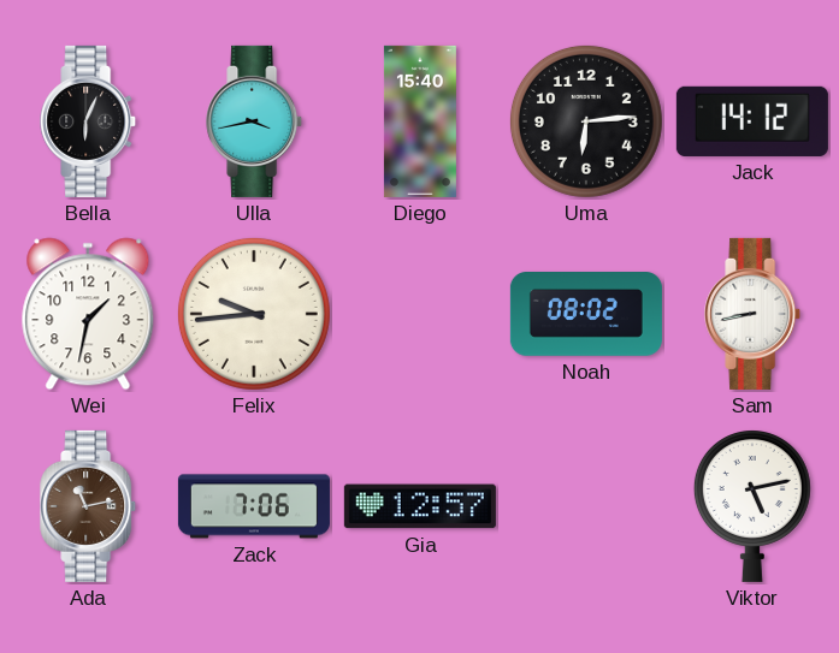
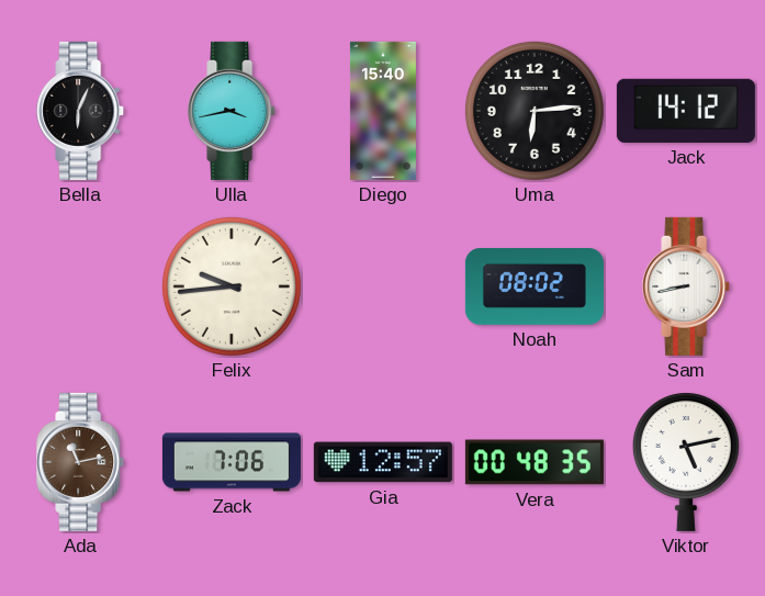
Wei: 1:32 -> none
Vera: none -> 00:48
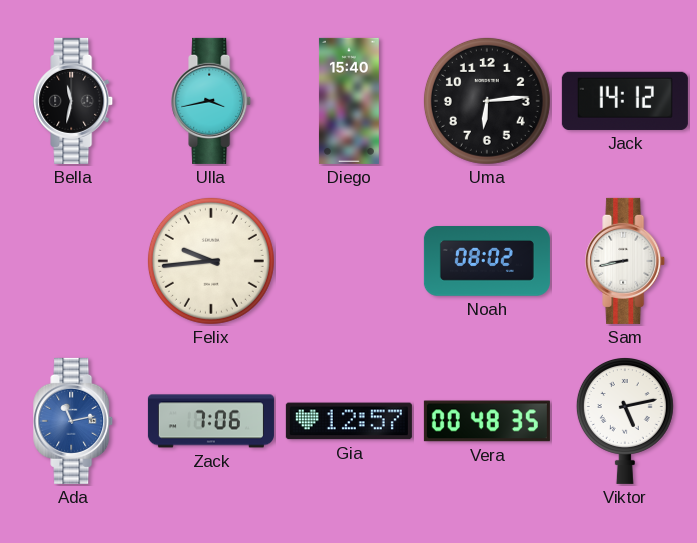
Bella: 6:04 -> 11:32
Ada dial: brown -> blue
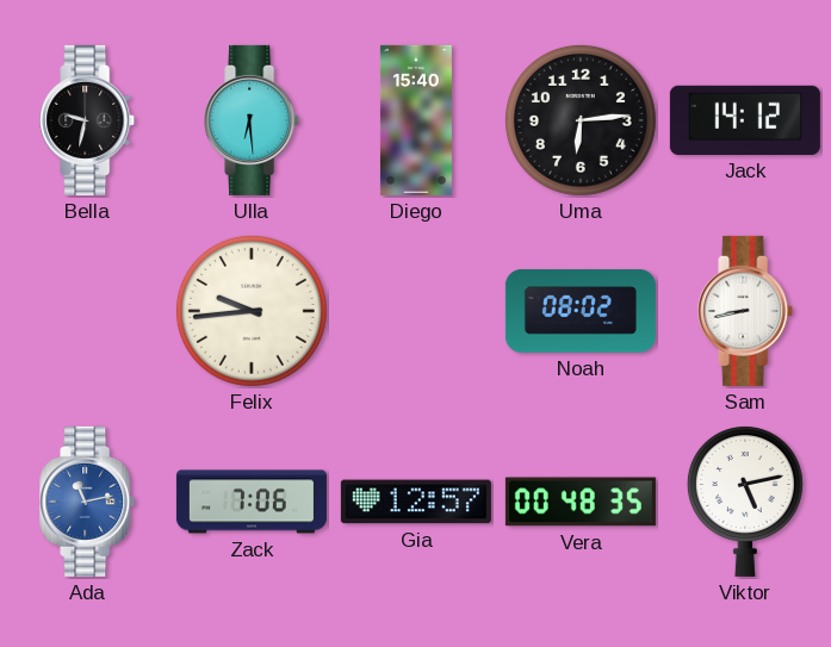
Bella: 11:32 -> 9:32
Ulla: 3:43 -> 6:29
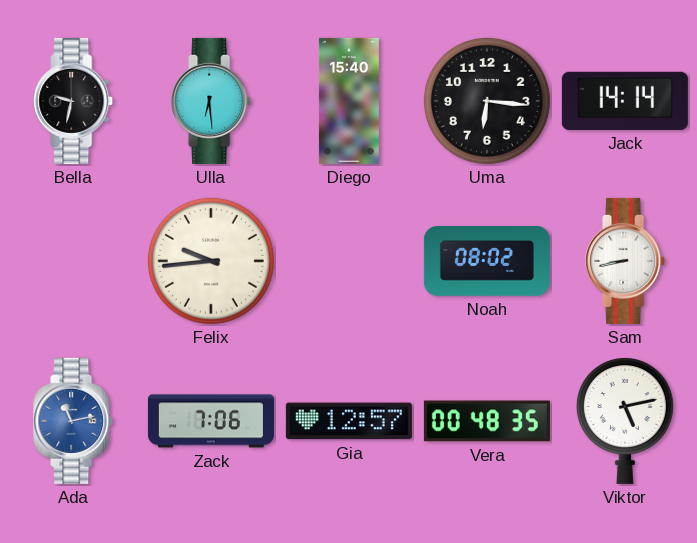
Uma: 6:14 -> 6:16
Jack: 14:12 -> 14:14
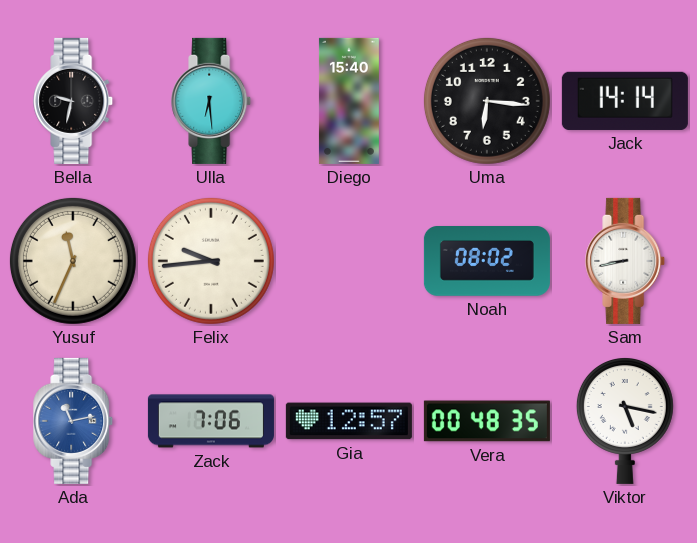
Yusuf: none -> 11:34
Viktor: 5:13 -> 5:17
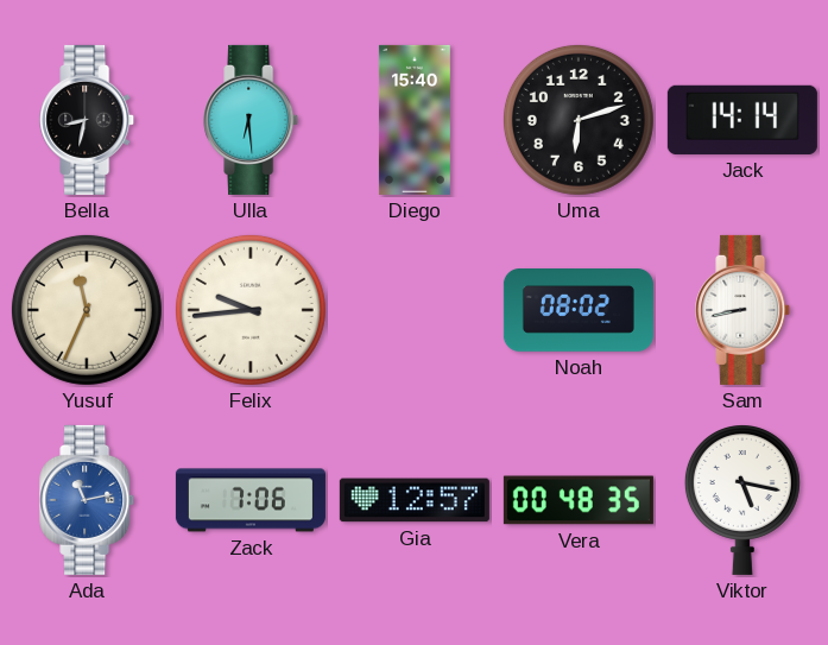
Bella: 9:32 -> 8:32
Uma: 6:16 -> 6:12
